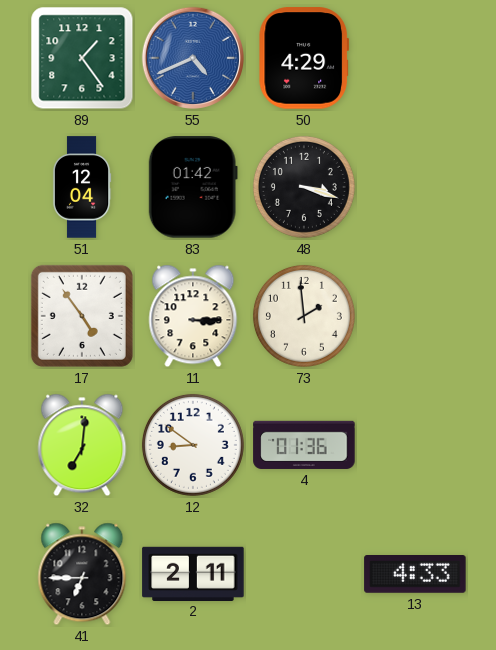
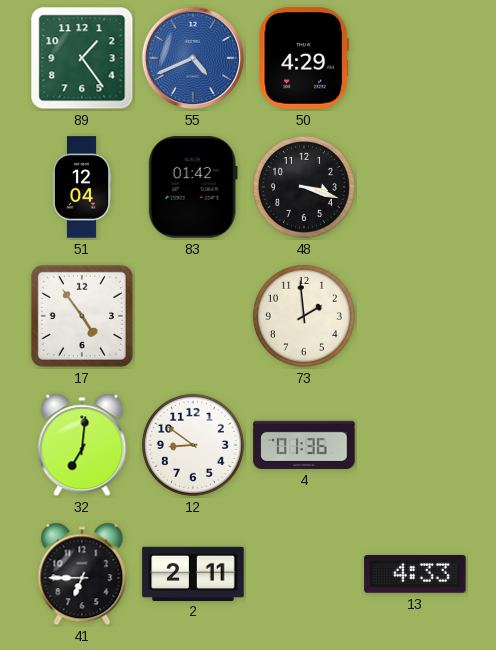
11: 3:15 -> none
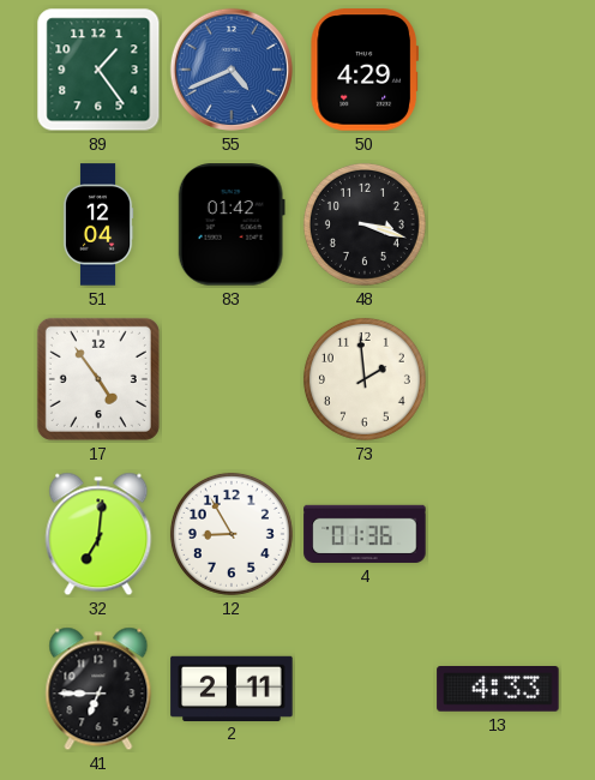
12: 8:51 -> 8:55
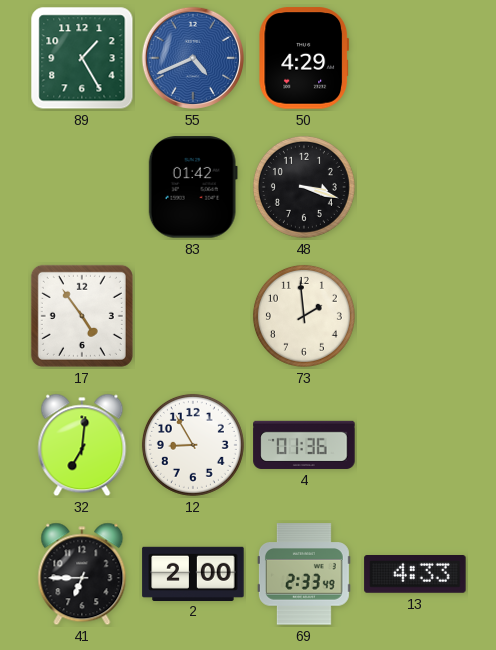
89: 1:24 -> 1:25
51: 12:04 -> none
2: 2:11 -> 2:00
69: none -> 2:33
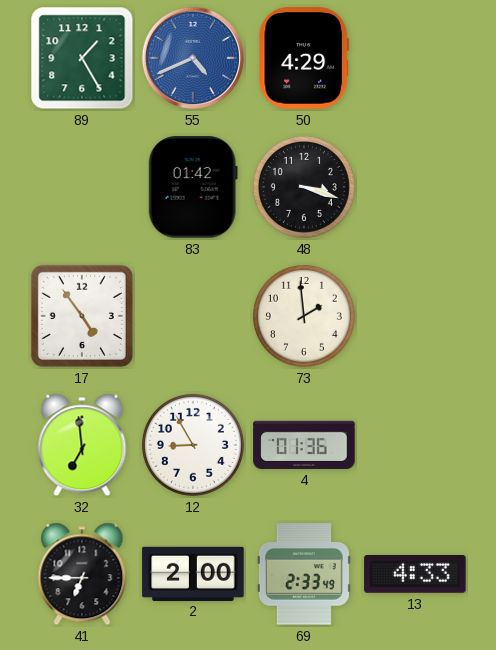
32: 7:01 -> 6:59
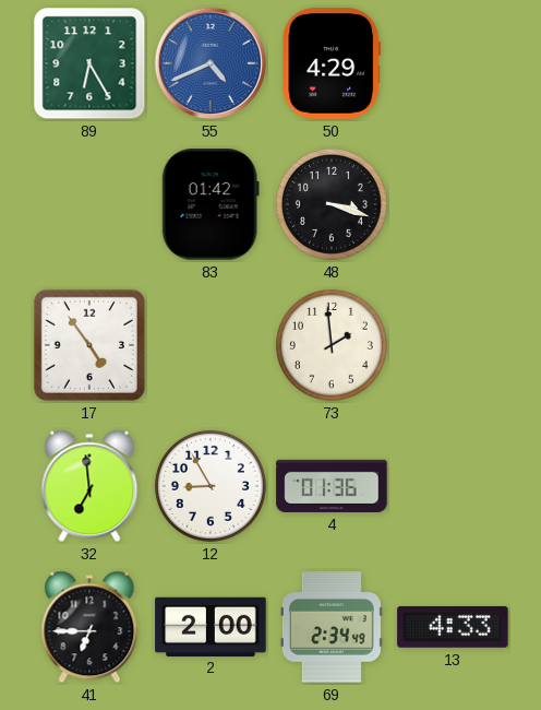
89: 1:25 -> 6:25
69: 2:33 -> 2:34
